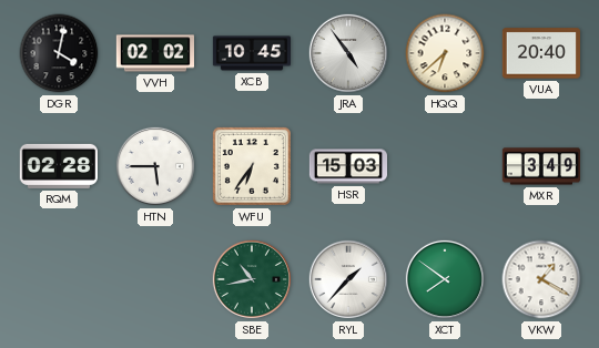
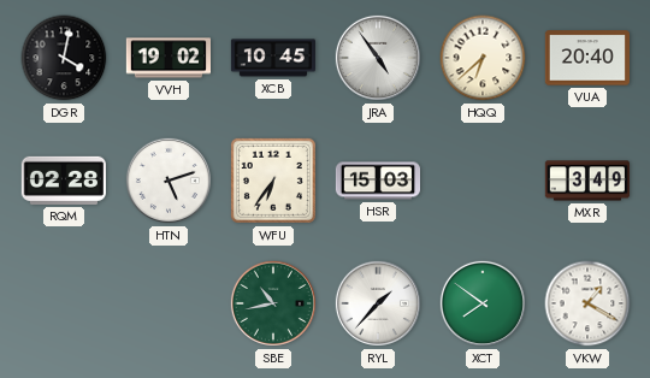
VVH: 02:02 -> 19:02
HTN: 5:45 -> 5:12
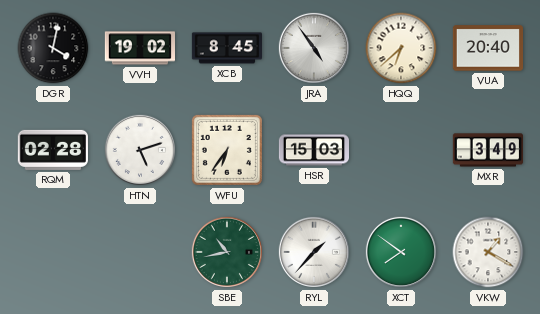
XCB: 10:45 -> 8:45
